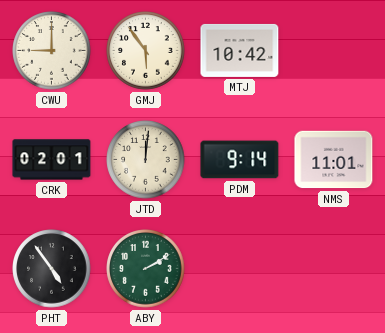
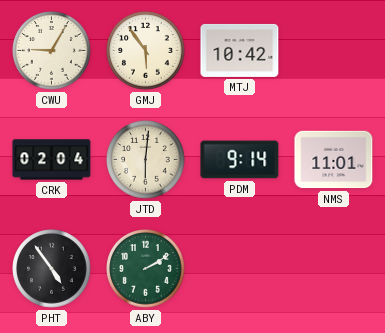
CWU: 9:00 -> 9:05
CRK: 02:01 -> 02:04
JTD: 12:01 -> 6:01
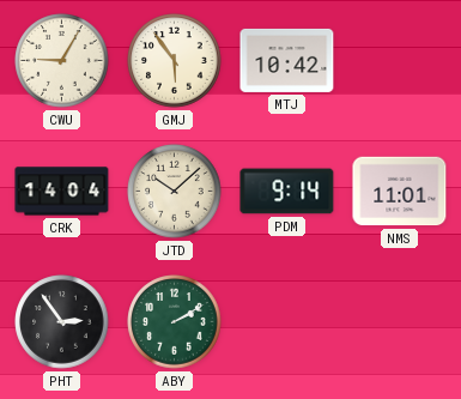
CRK: 02:04 -> 14:04
JTD: 6:01 -> 10:08
PHT: 4:54 -> 2:54
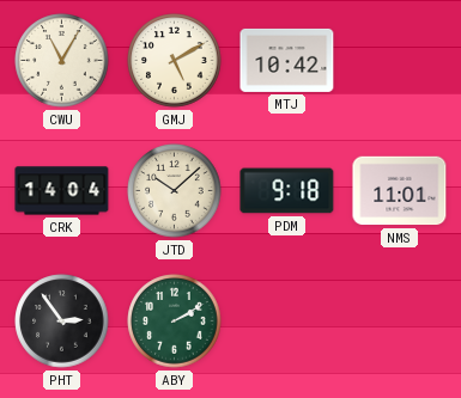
CWU: 9:05 -> 11:05
GMJ: 5:54 -> 5:10
PDM: 9:14 -> 9:18
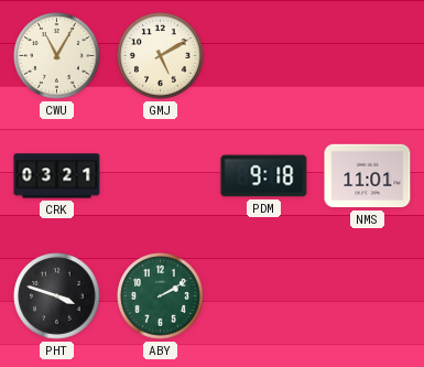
MTJ: 10:42 -> none
CRK: 14:04 -> 03:21
JTD: 10:08 -> none
PHT: 2:54 -> 3:48
